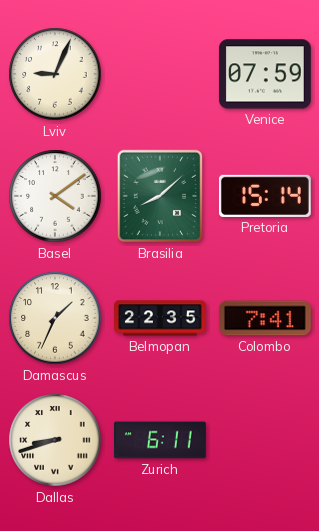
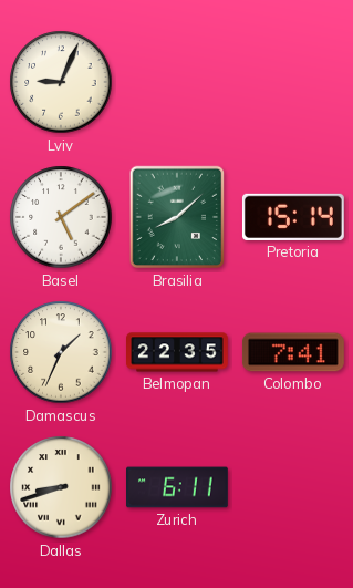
Venice: 07:59 -> none
Basel: 4:09 -> 5:09
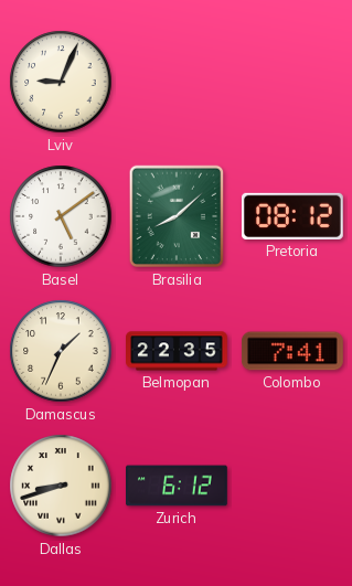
Pretoria: 15:14 -> 08:12
Zurich: 6:11 -> 6:12
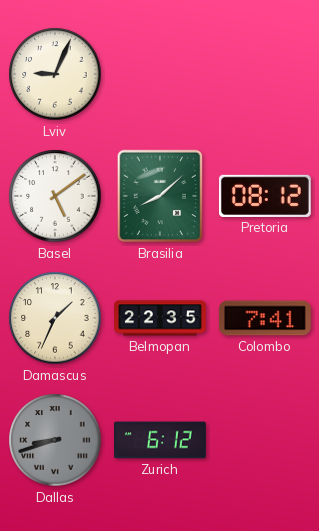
Dallas dial: cream -> grey
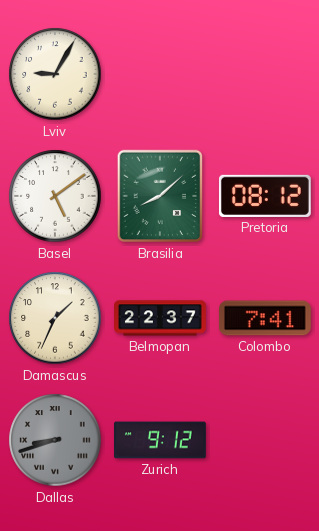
Lviv: 9:04 -> 9:05
Belmopan: 22:35 -> 22:37
Zurich: 6:12 -> 9:12
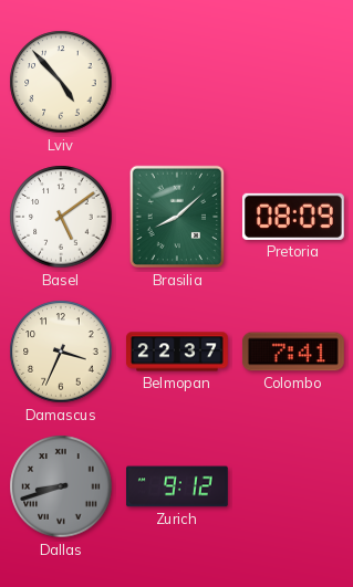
Lviv: 9:05 -> 4:53
Pretoria: 08:12 -> 08:09
Damascus: 1:34 -> 3:34
